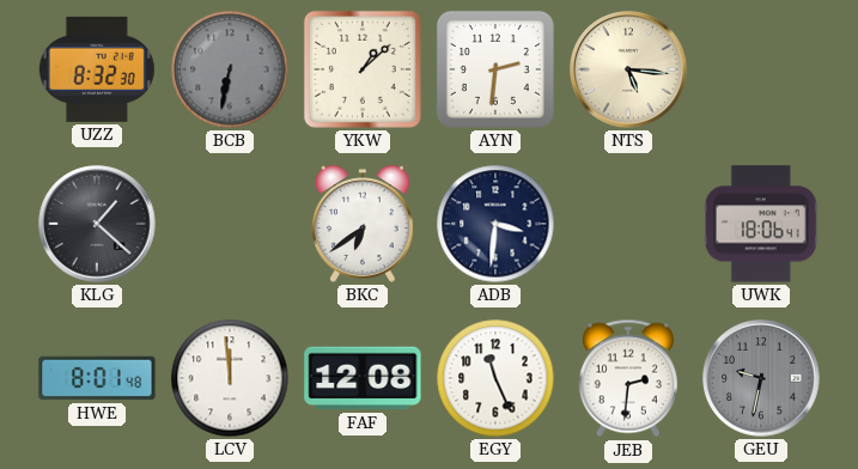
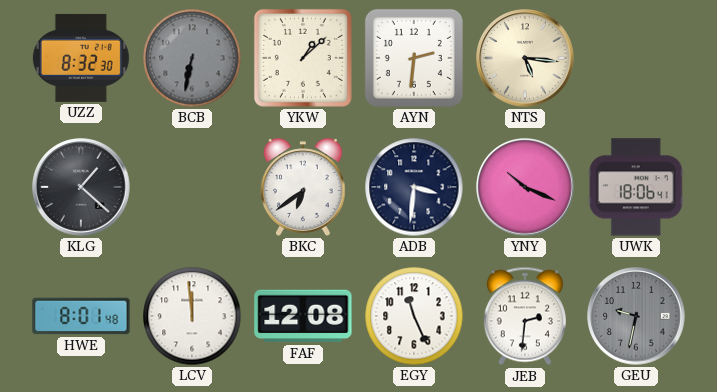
YNY: none -> 10:19
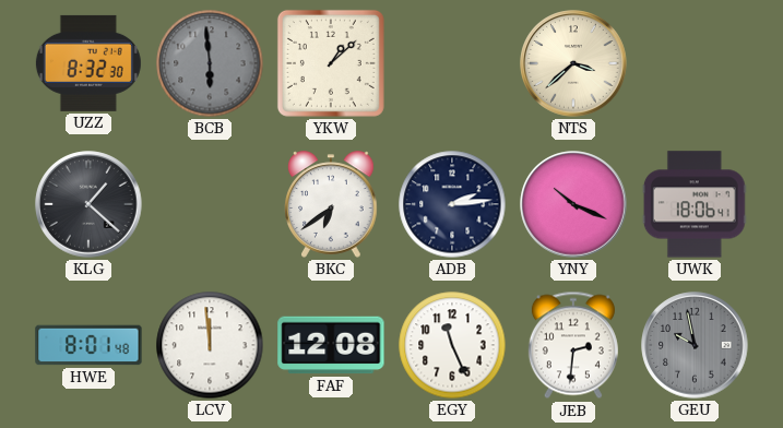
BCB: 6:32 -> 5:59
AYN: 2:31 -> none
NTS: 5:16 -> 3:38
ADB: 3:31 -> 2:14
GEU: 9:32 -> 9:58
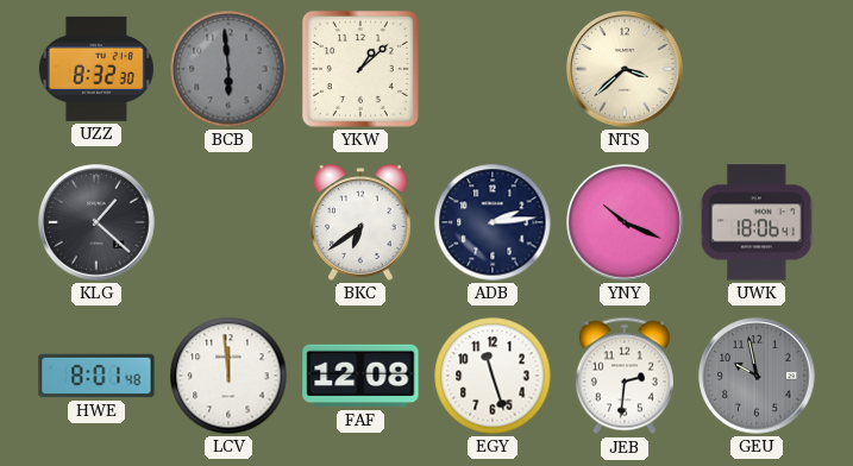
EGY: 11:26 -> 11:27
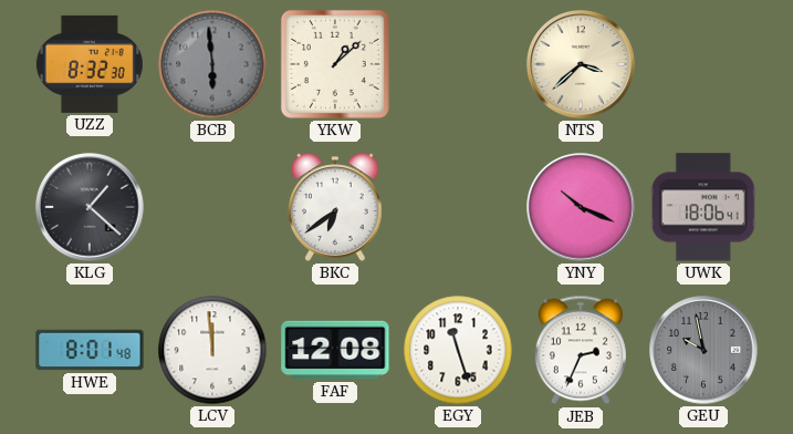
ADB: 2:14 -> none
JEB: 2:31 -> 2:34
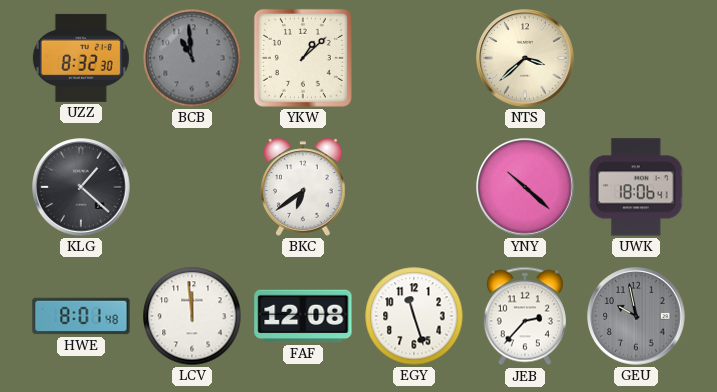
BCB: 5:59 -> 10:59
YNY: 10:19 -> 10:22
JEB: 2:34 -> 2:37
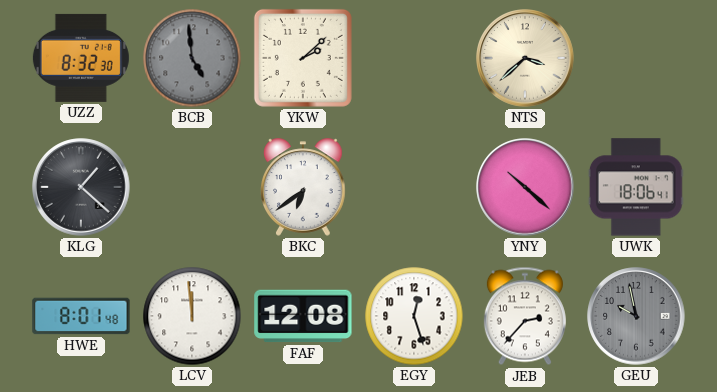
BCB: 10:59 -> 4:59
YKW: 1:08 -> 2:08
EGY: 11:27 -> 12:27
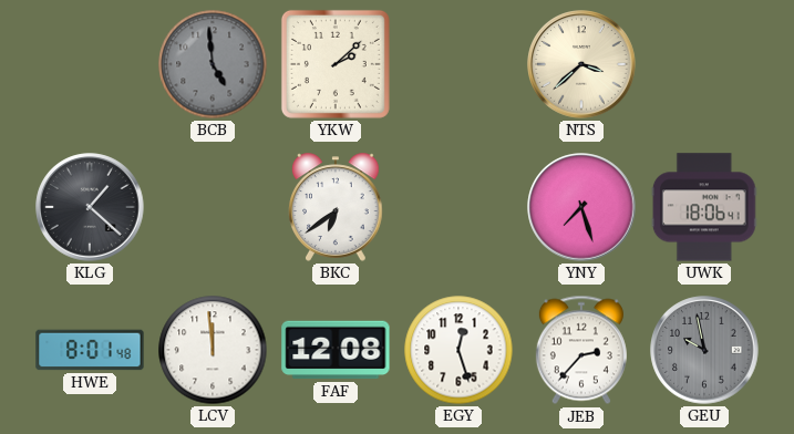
UZZ: 8:32 -> none
YNY: 10:22 -> 7:27
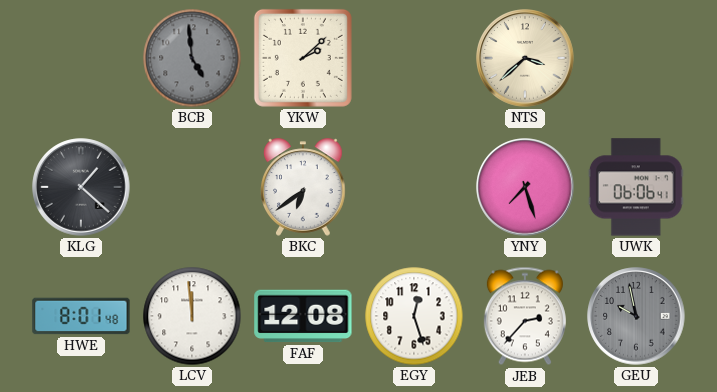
UWK: 18:06 -> 06:06
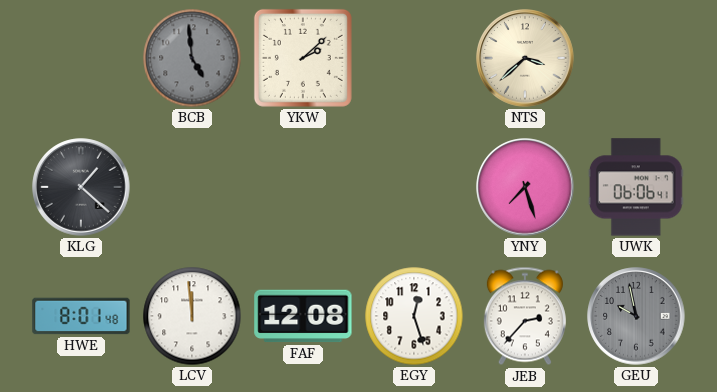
BKC: 6:39 -> none
